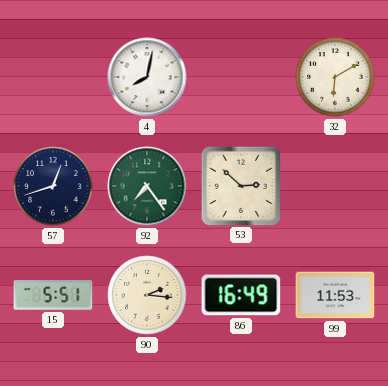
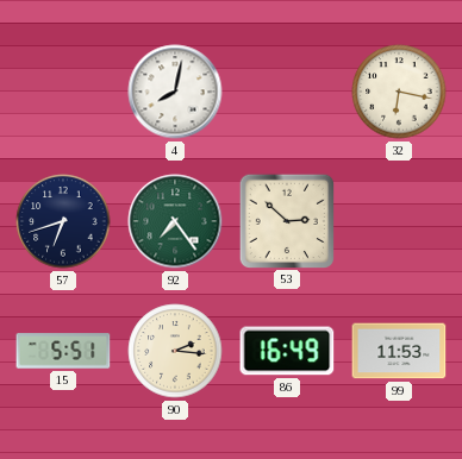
32: 6:10 -> 6:17
57: 12:42 -> 6:42
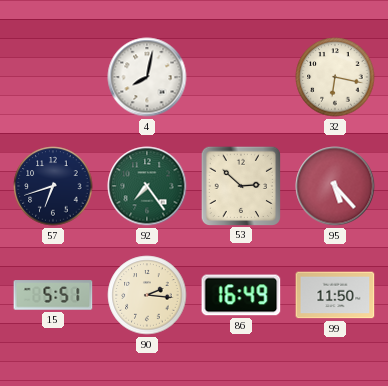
95: none -> 5:23
99: 11:53 -> 11:50
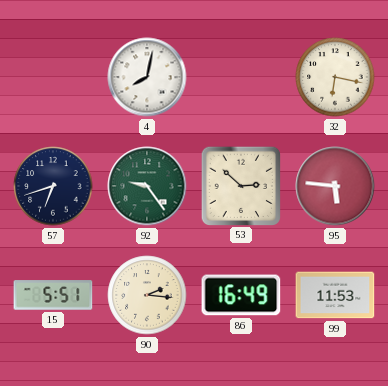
92: 7:24 -> 9:24
95: 5:23 -> 5:46
99: 11:50 -> 11:53
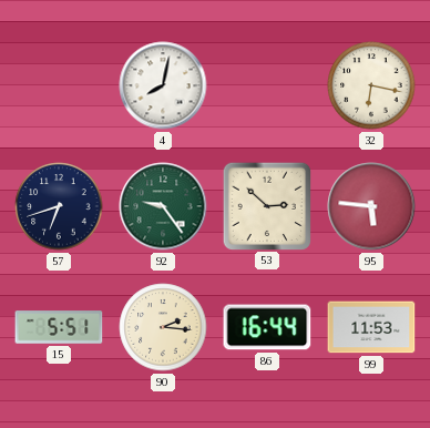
86: 16:49 -> 16:44
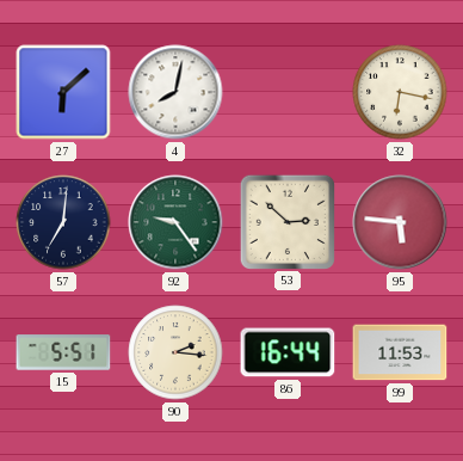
27: none -> 6:08
57: 6:42 -> 7:01
